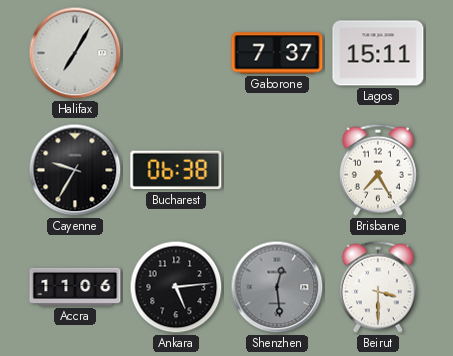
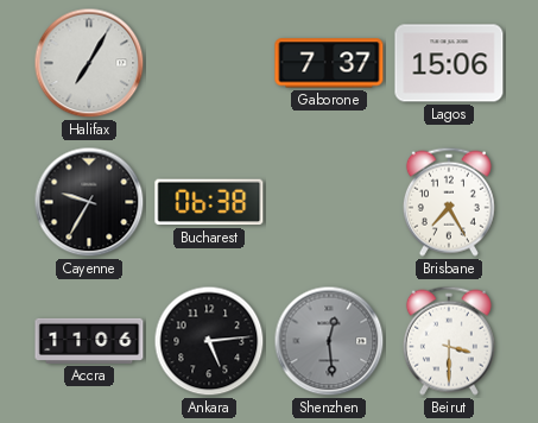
Lagos: 15:11 -> 15:06
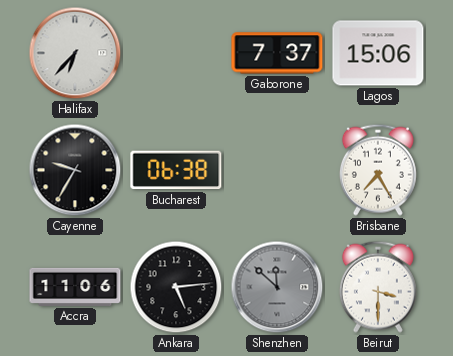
Halifax: 7:05 -> 6:37
Shenzhen: 12:29 -> 11:52
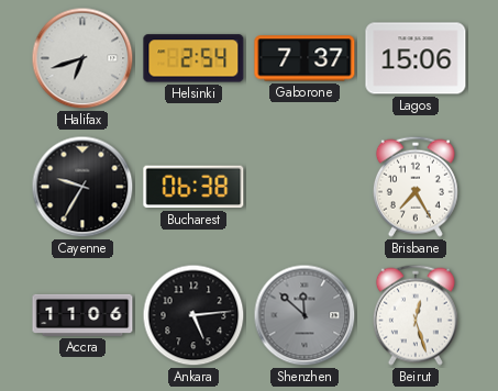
Halifax: 6:37 -> 6:42
Helsinki: none -> 2:54
Beirut: 3:30 -> 12:27
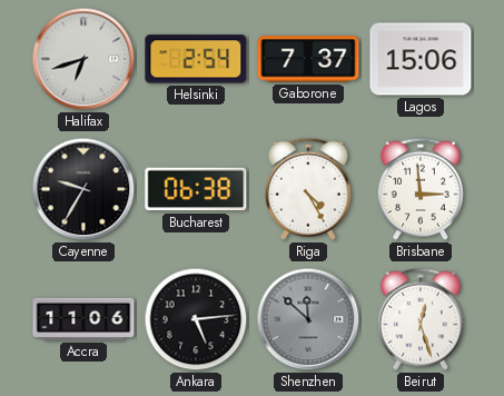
Riga: none -> 4:25
Brisbane: 7:25 -> 2:59
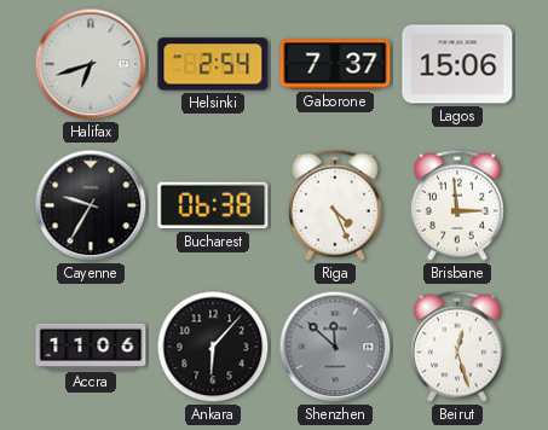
Riga: 4:25 -> 4:26
Ankara: 5:14 -> 6:07
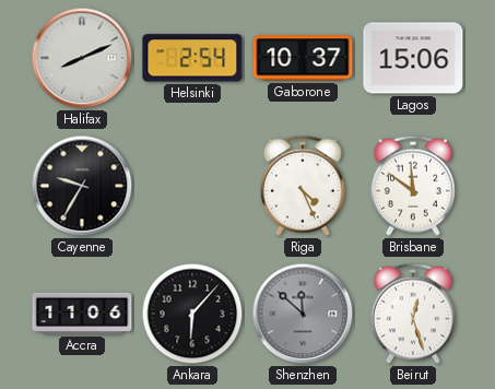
Halifax: 6:42 -> 8:11
Gaborone: 7:37 -> 10:37
Bucharest: 06:38 -> none
Brisbane: 2:59 -> 11:51
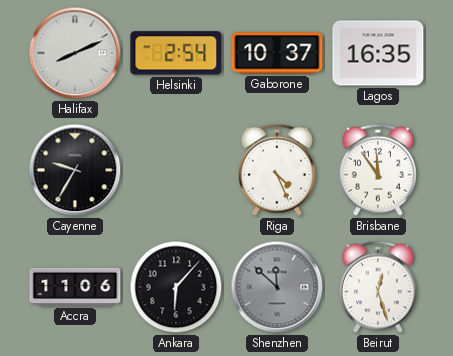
Lagos: 15:06 -> 16:35
Brisbane: 11:51 -> 11:54
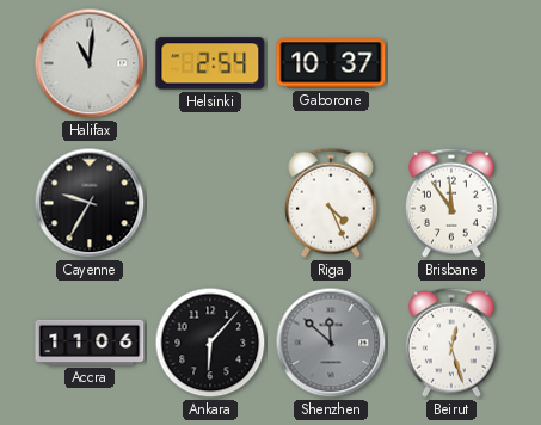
Halifax: 8:11 -> 11:01
Lagos: 16:35 -> none
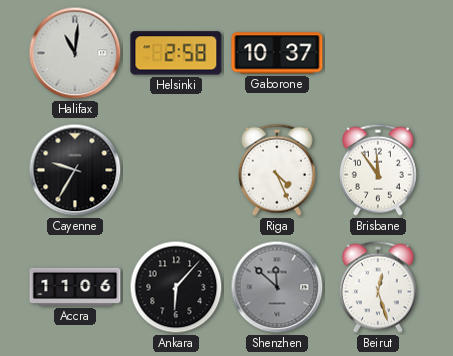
Helsinki: 2:54 -> 2:58
